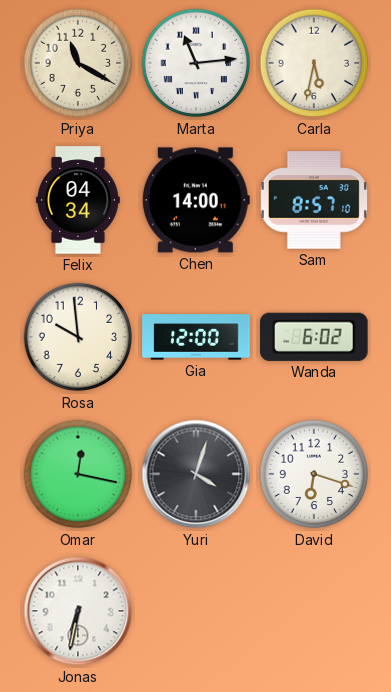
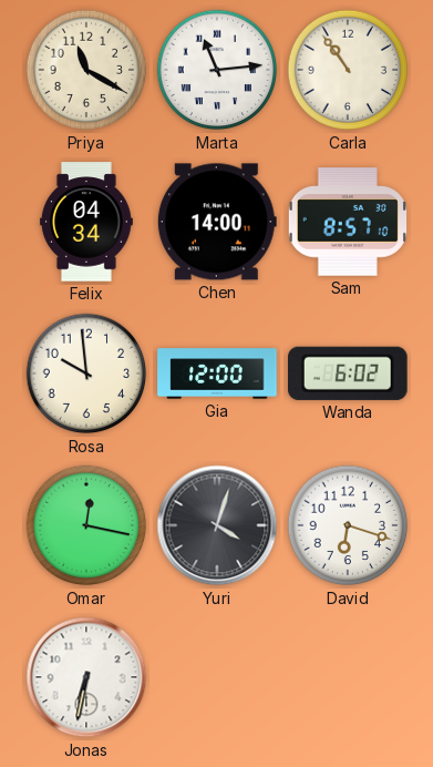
Carla: 5:32 -> 10:54
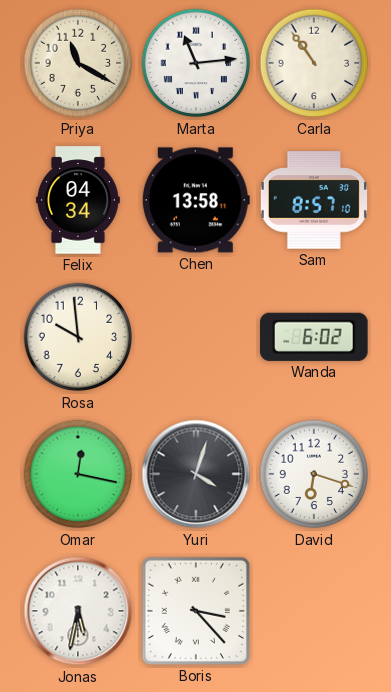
Chen: 14:00 -> 13:58
Gia: 12:00 -> none
Jonas: 6:32 -> 5:32
Boris: none -> 3:23
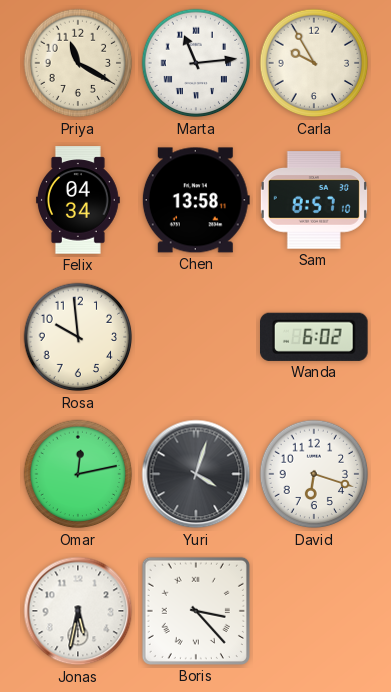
Carla: 10:54 -> 9:55
Omar: 12:17 -> 12:13
